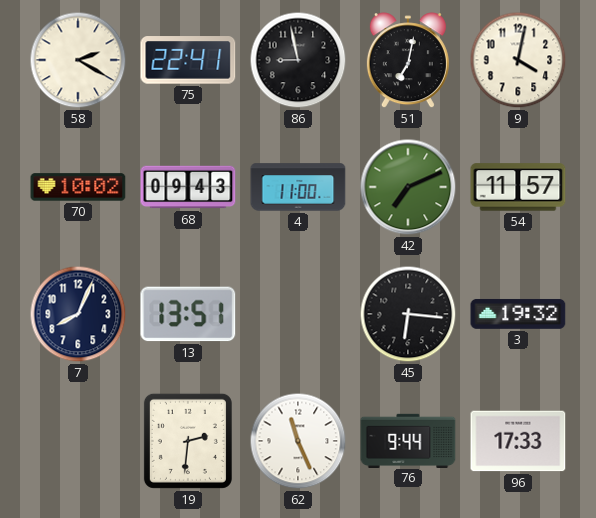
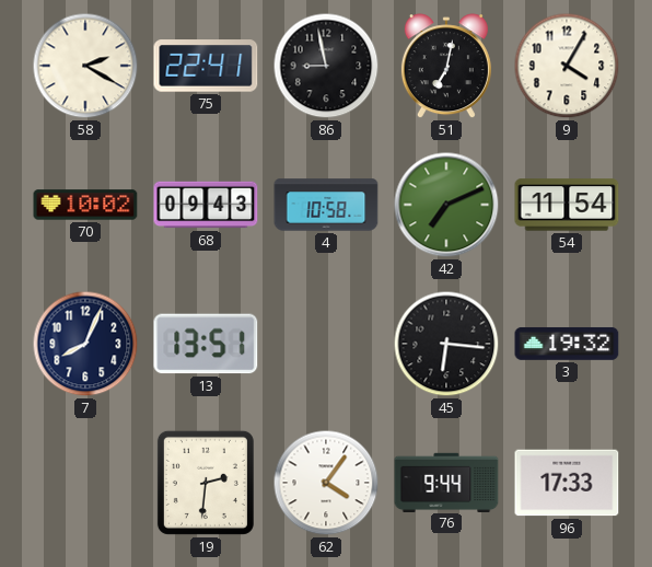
9: 4:02 -> 4:05
4: 11:00 -> 10:58
54: 11:57 -> 11:54
62: 11:26 -> 4:06
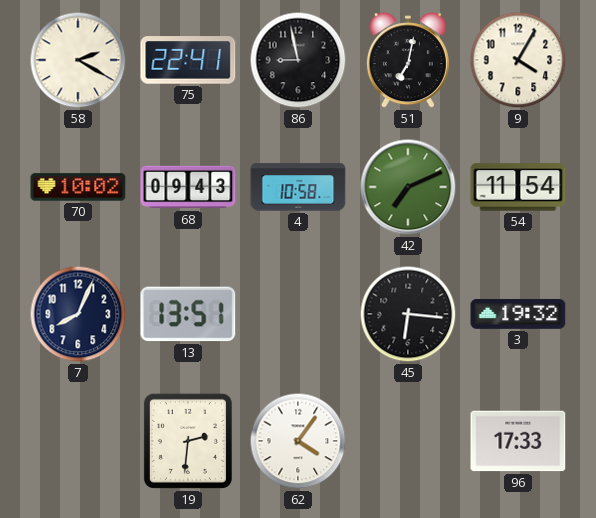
76: 9:44 -> none
